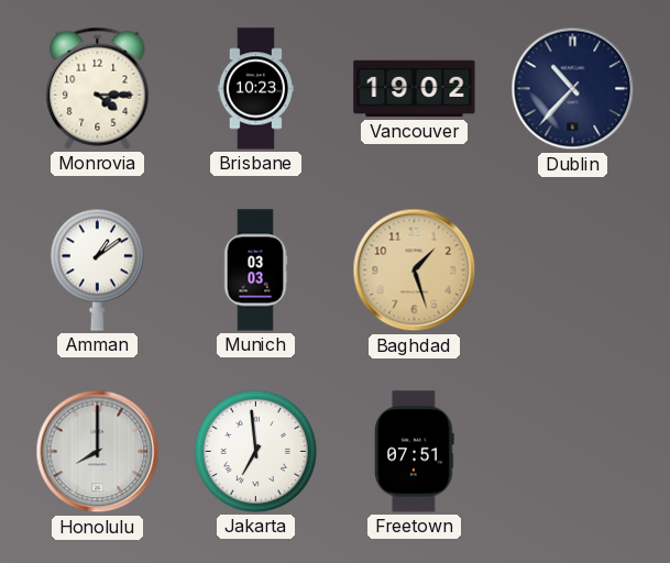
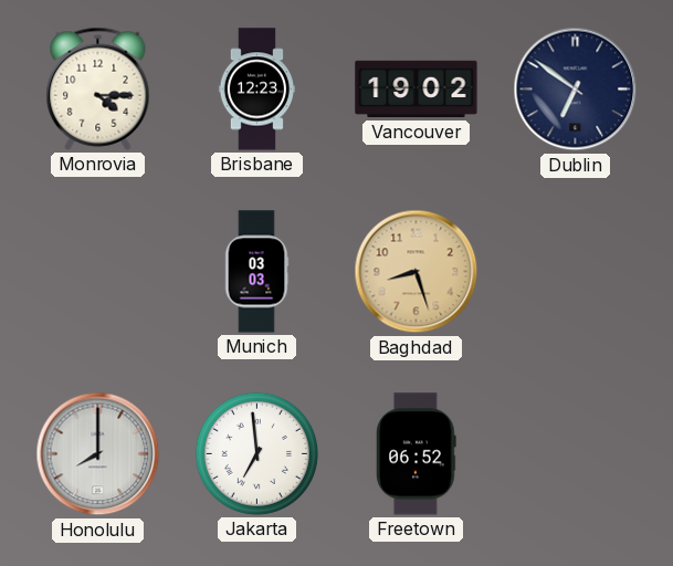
Brisbane: 10:23 -> 12:23
Dublin: 10:37 -> 6:51
Amman: 1:09 -> none
Baghdad: 1:27 -> 8:27
Freetown: 07:51 -> 06:52
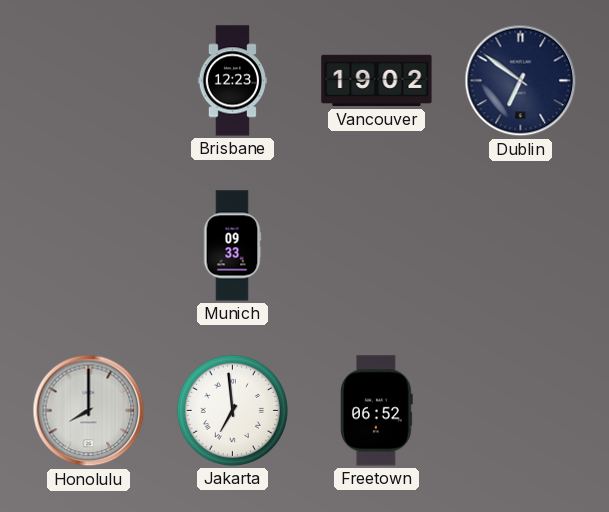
Monrovia: 4:15 -> none
Munich: 03:03 -> 09:33
Baghdad: 8:27 -> none
